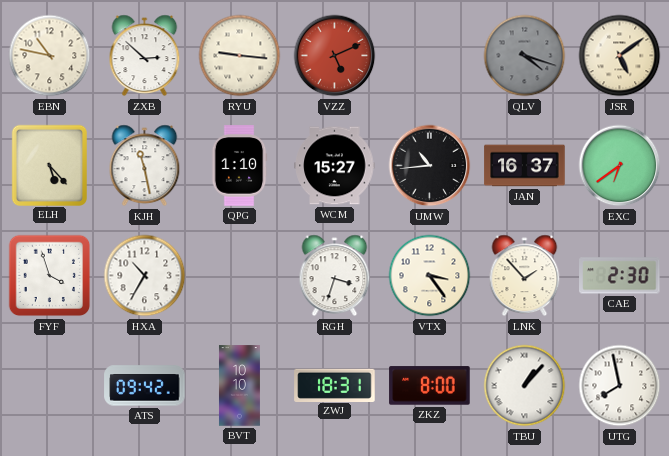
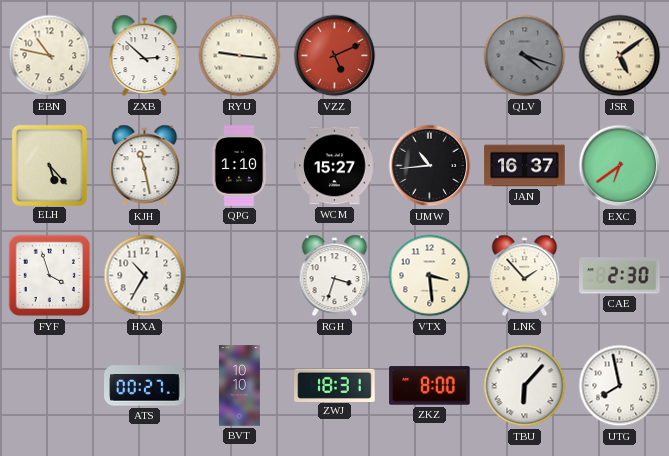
VTX: 3:24 -> 3:29
ATS: 09:42 -> 00:27
TBU: 1:07 -> 6:07
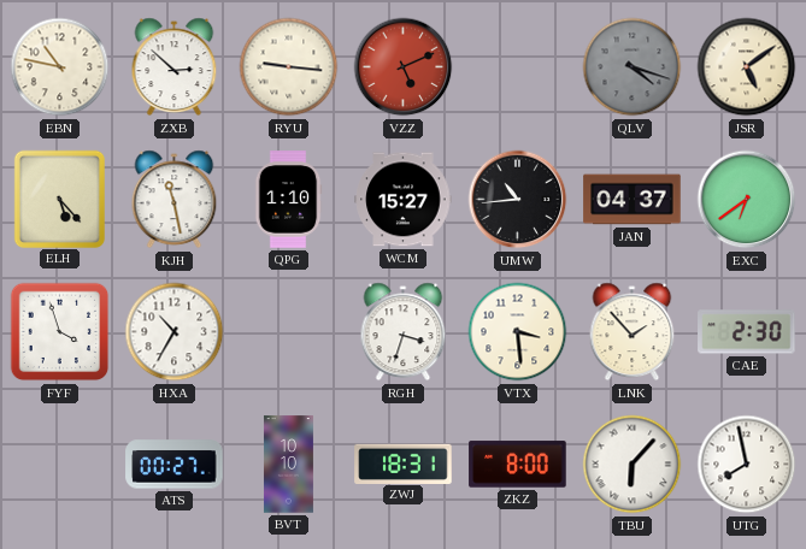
JAN: 16:37 -> 04:37
